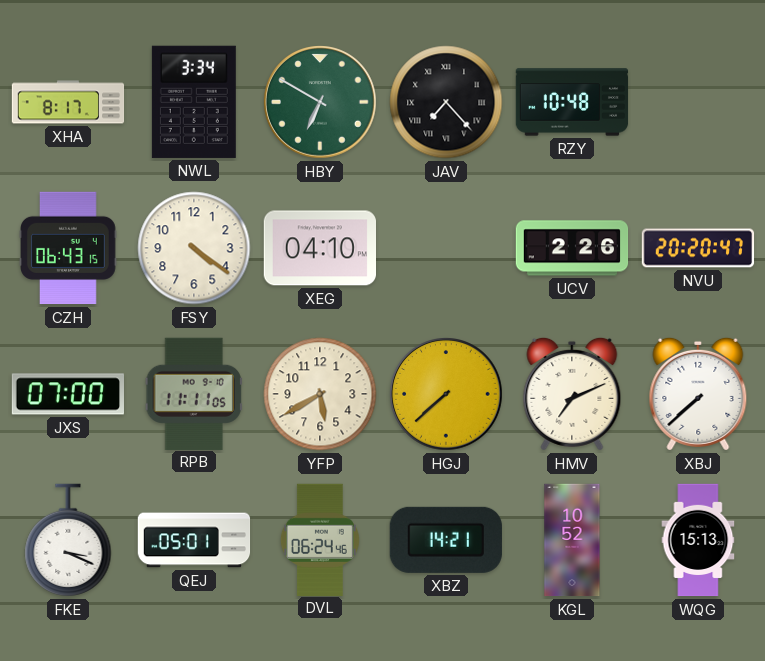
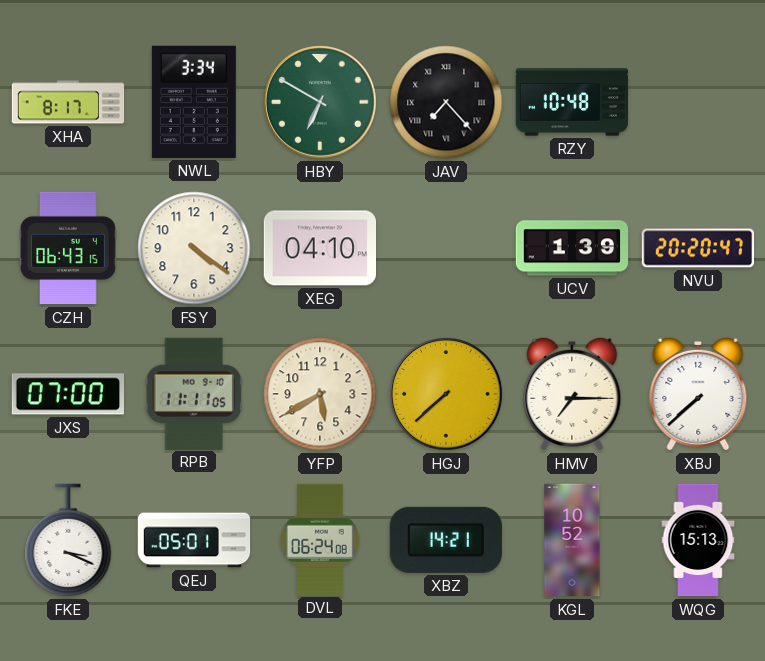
UCV: 2:26 -> 1:39
HMV: 7:11 -> 7:15
DVL: 06:24:46 -> 06:24:08
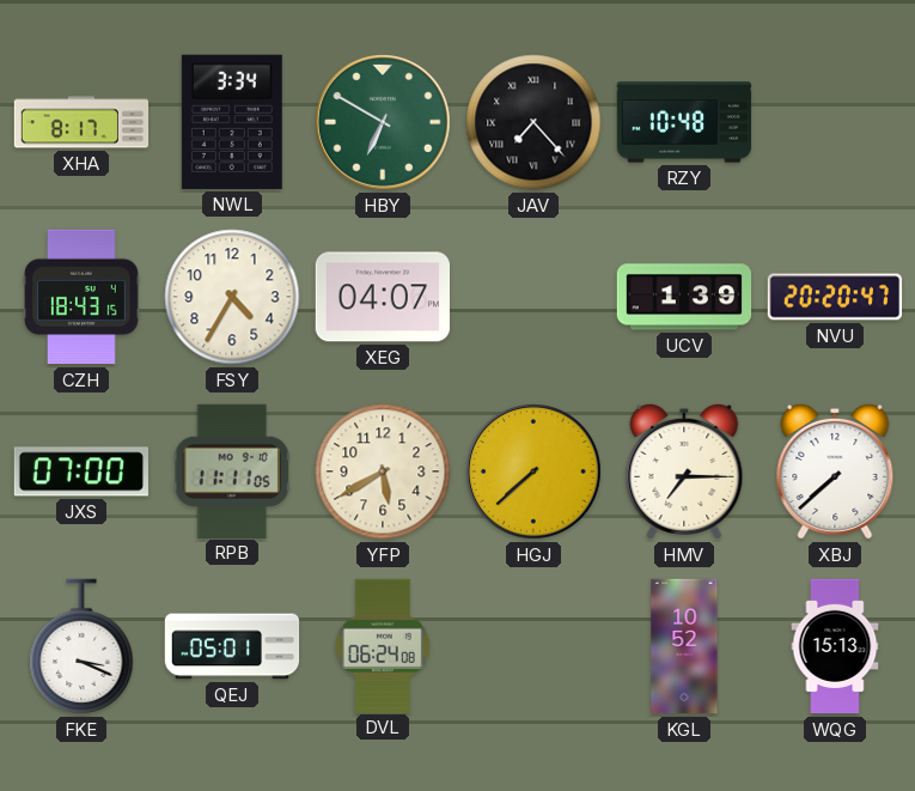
CZH: 06:43 -> 18:43
FSY: 4:21 -> 4:35
XEG: 04:10 -> 04:07
XBZ: 14:21 -> none
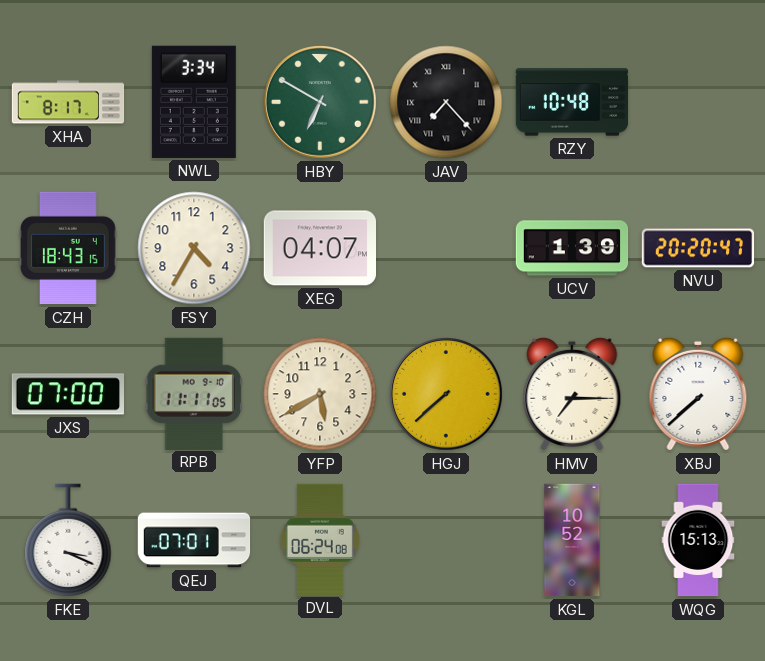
QEJ: 05:01 -> 07:01
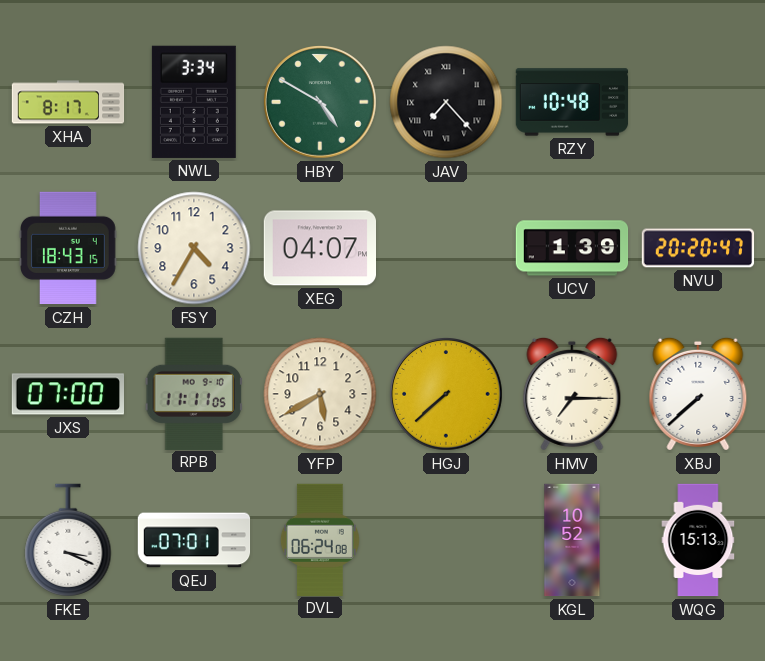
HBY: 6:50 -> 4:50
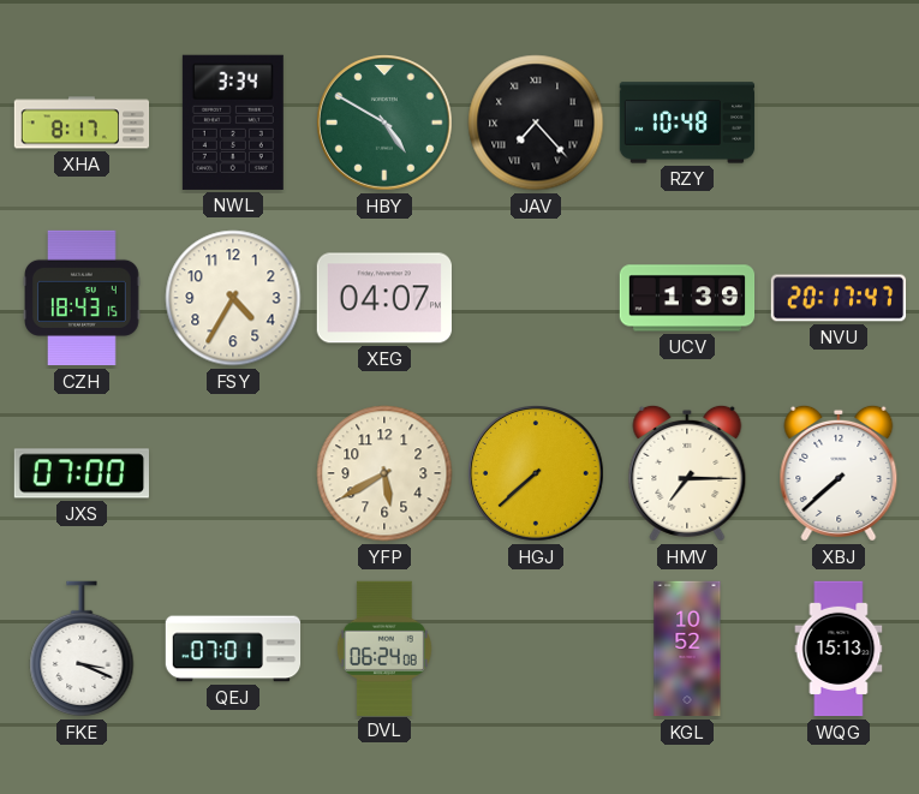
NVU: 20:20 -> 20:17
RPB: 11:11 -> none
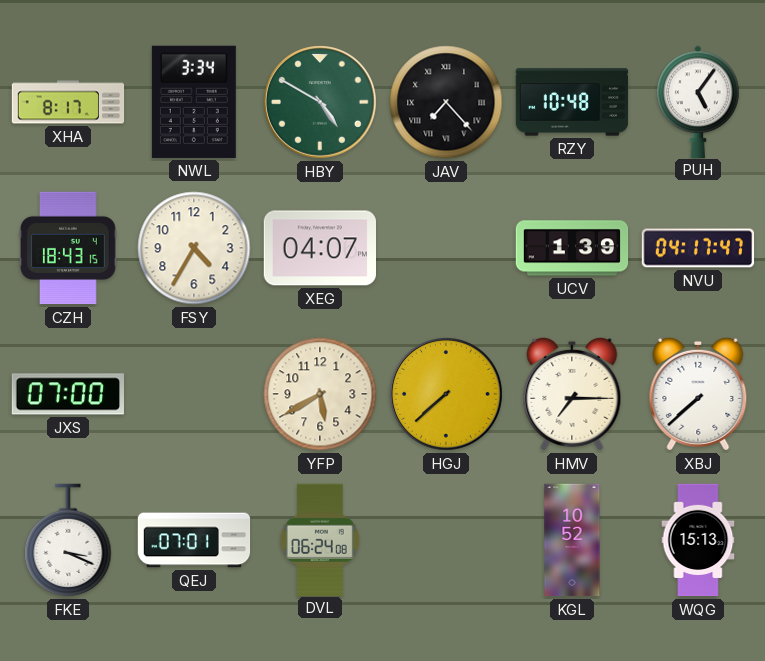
PUH: none -> 5:06
NVU: 20:17 -> 04:17
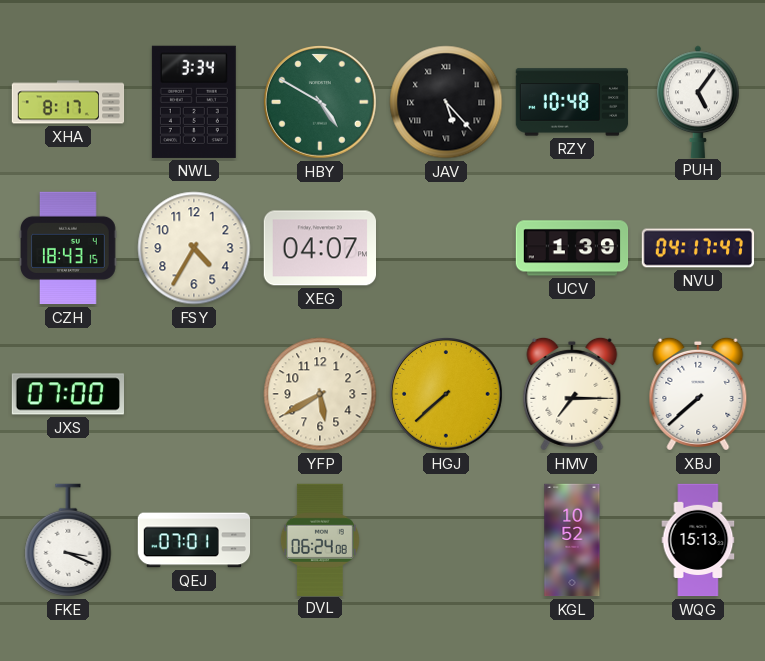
JAV: 7:23 -> 5:23
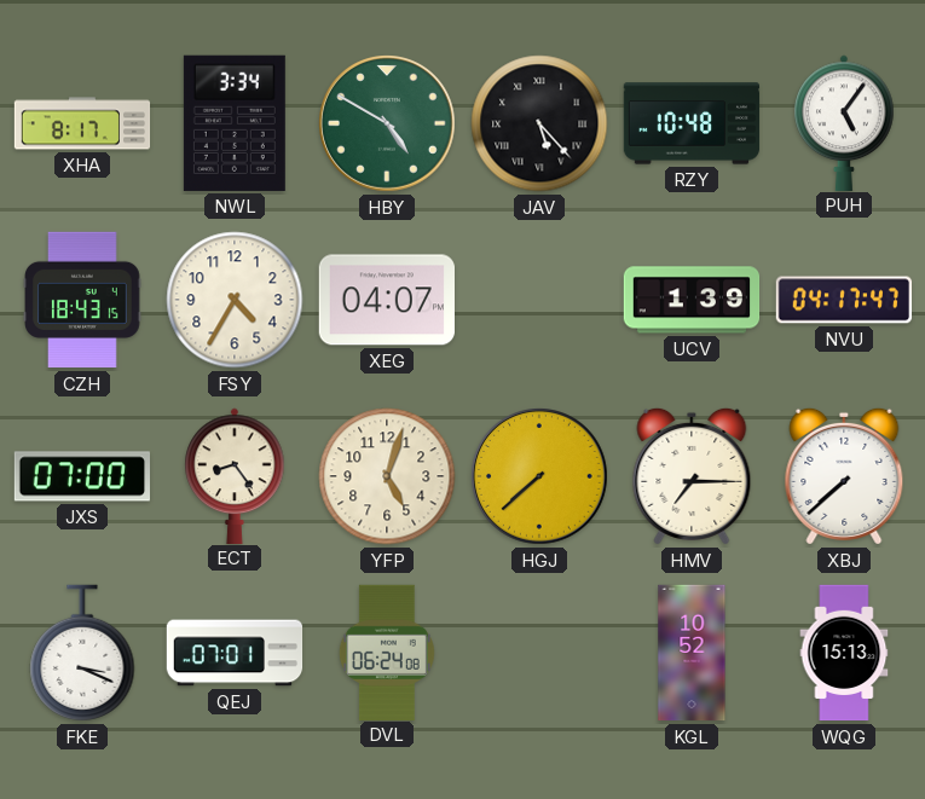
ECT: none -> 8:24
YFP: 5:40 -> 5:03
